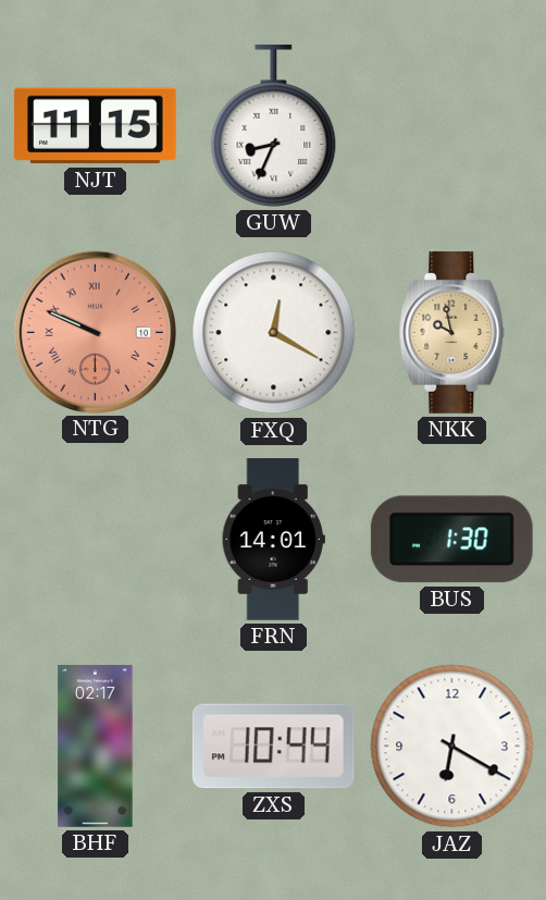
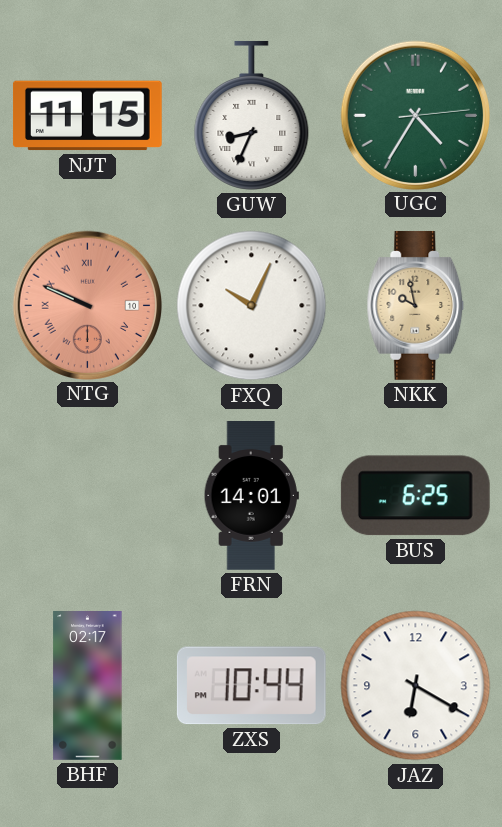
UGC: none -> 4:35
FXQ: 12:20 -> 10:04
BUS: 1:30 -> 6:25
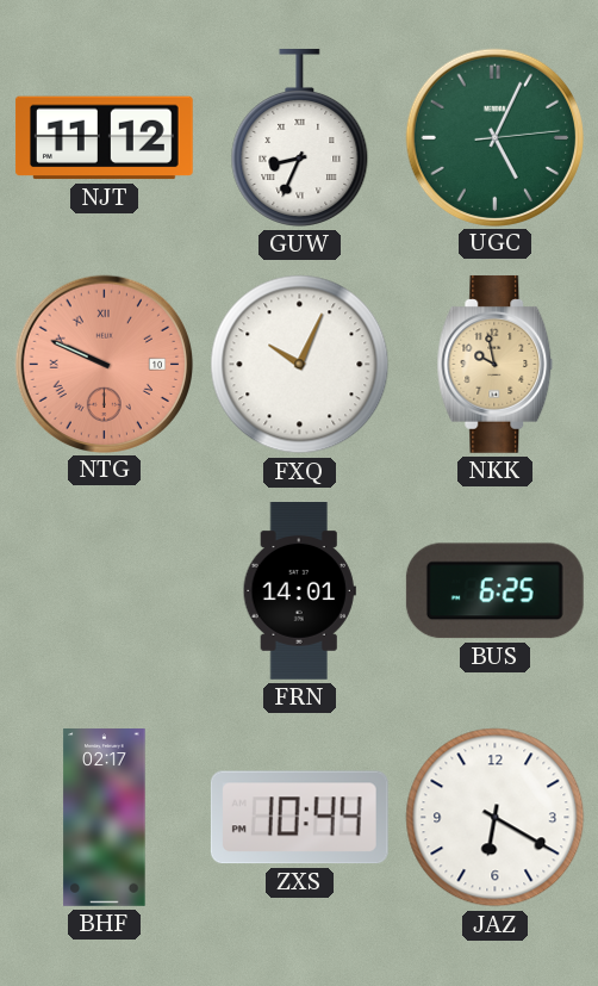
NJT: 11:15 -> 11:12
UGC: 4:35 -> 5:04
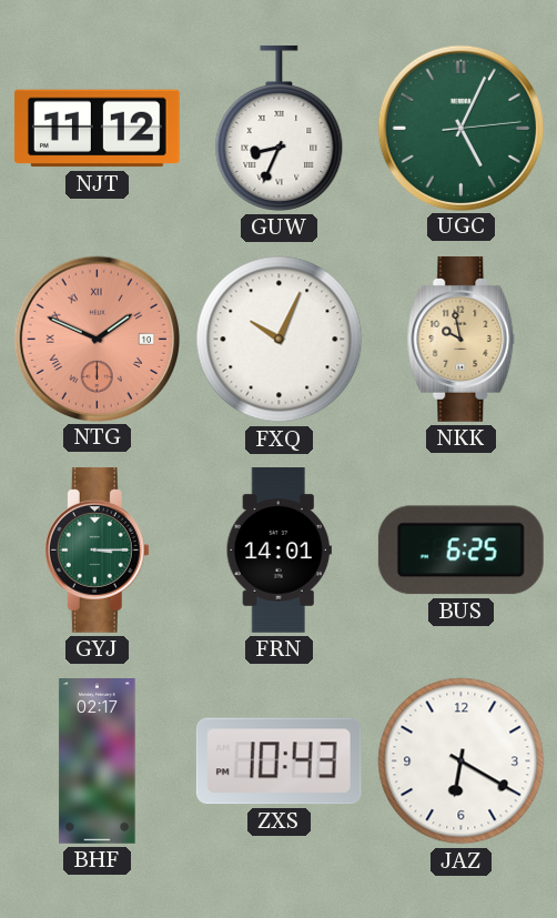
NTG: 9:49 -> 1:49
GYJ: none -> 3:15
ZXS: 10:44 -> 10:43
